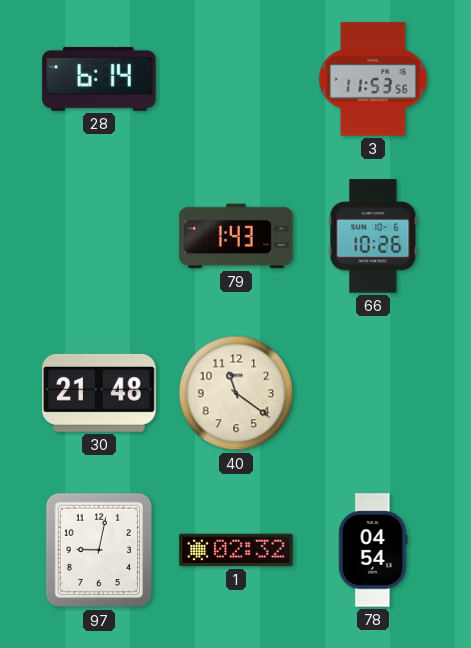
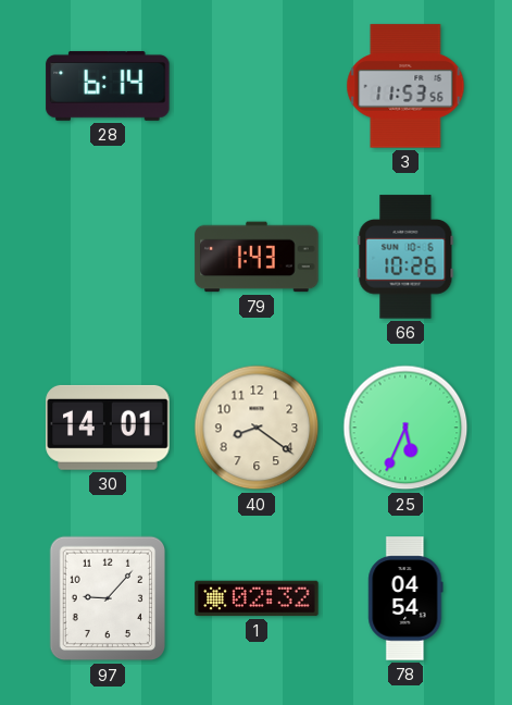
30: 21:48 -> 14:01
40: 11:21 -> 8:21
25: none -> 5:34
97: 9:02 -> 9:07
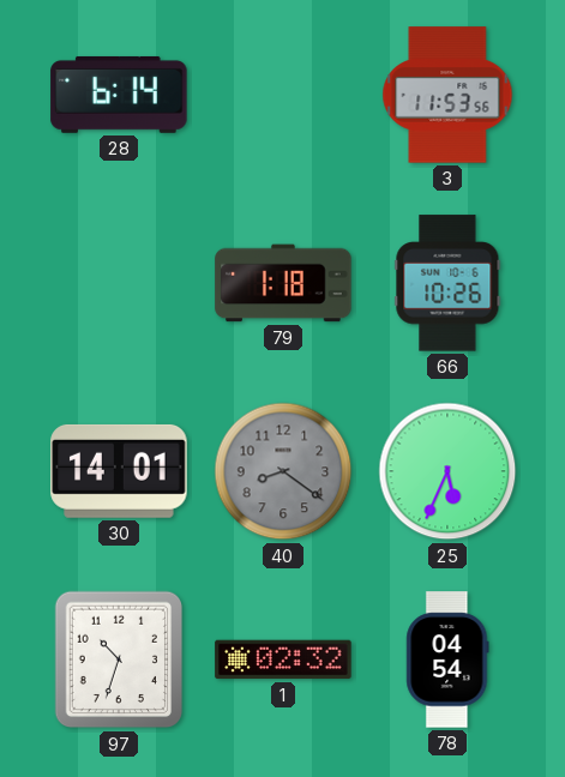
79: 1:43 -> 1:18
40 dial: cream -> grey
97: 9:07 -> 10:33
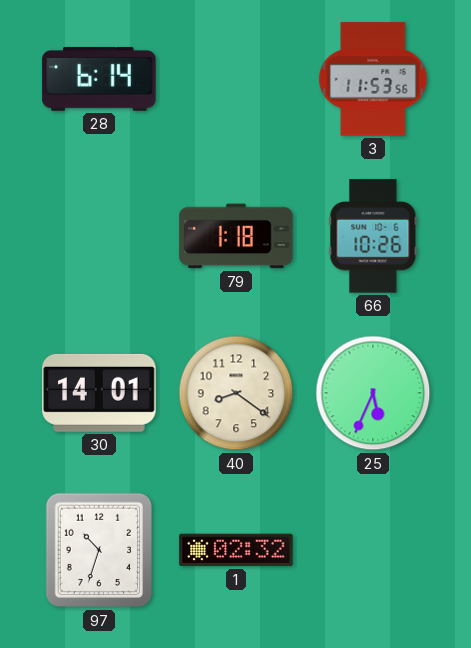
40 dial: grey -> cream
78: 04:54 -> none
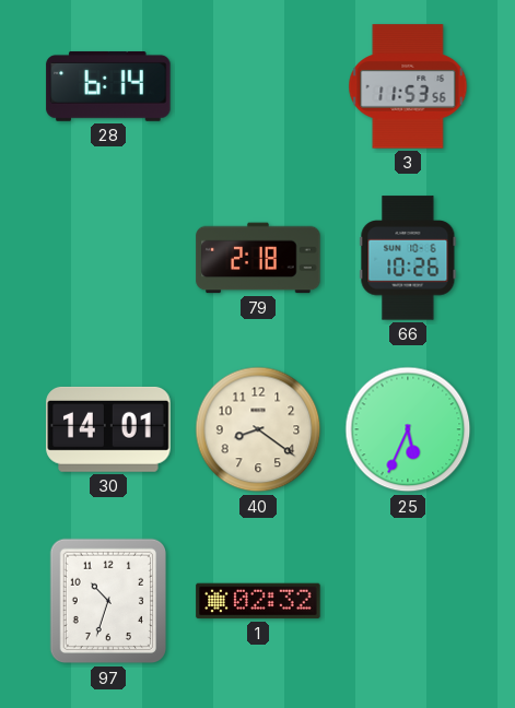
79: 1:18 -> 2:18
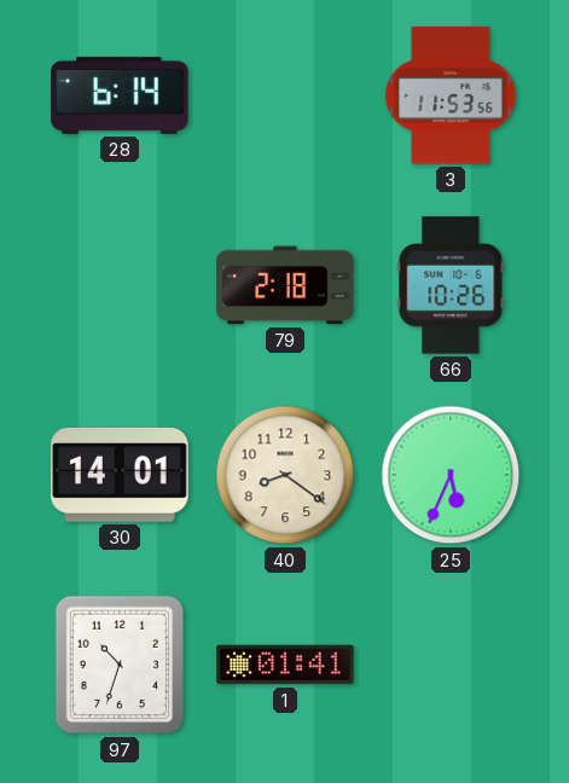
1: 02:32 -> 01:41
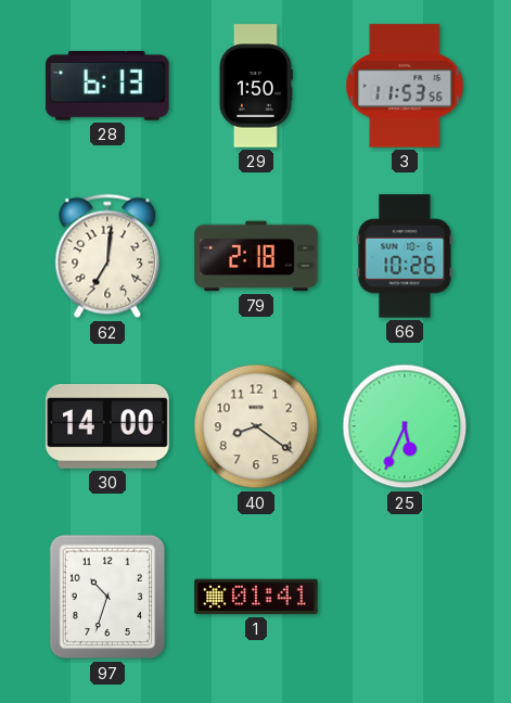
28: 6:14 -> 6:13
29: none -> 1:50
62: none -> 7:01
30: 14:01 -> 14:00
